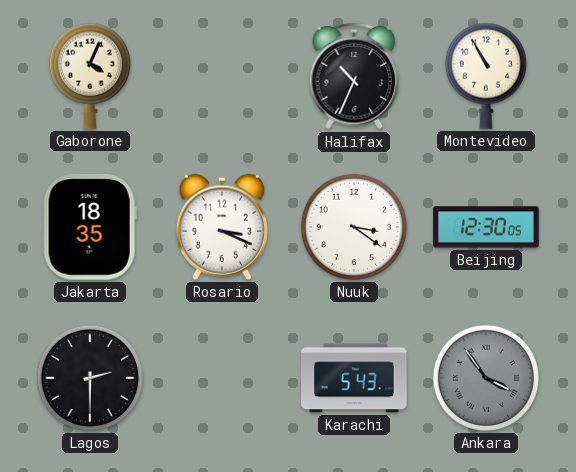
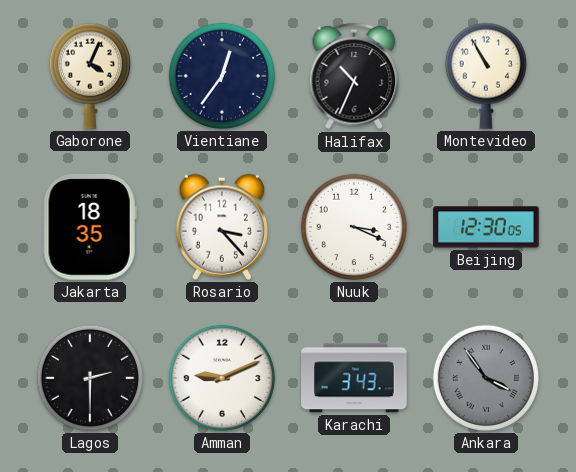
Vientiane: none -> 12:36
Rosario: 3:19 -> 3:23
Nuuk: 3:21 -> 3:19
Amman: none -> 9:11
Karachi: 5:43 -> 3:43
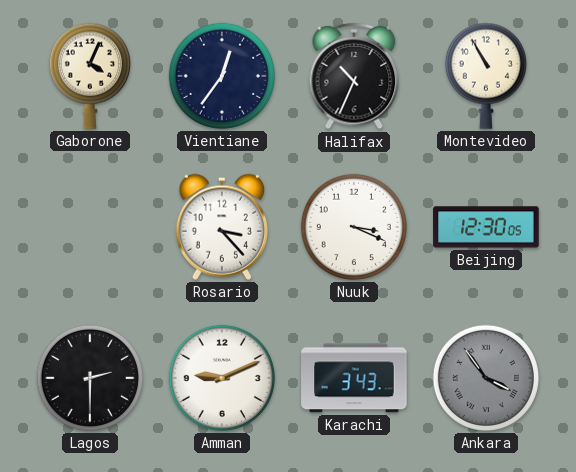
Jakarta: 18:35 -> none
